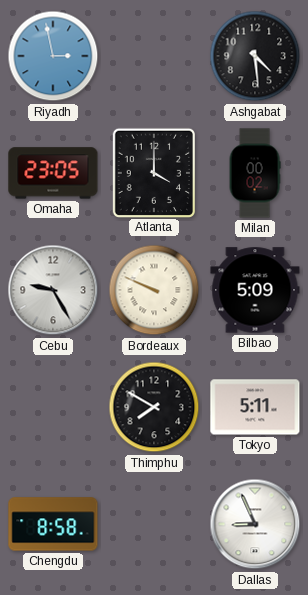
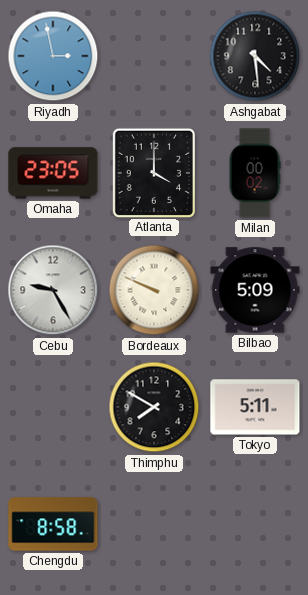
Dallas: 8:56 -> none
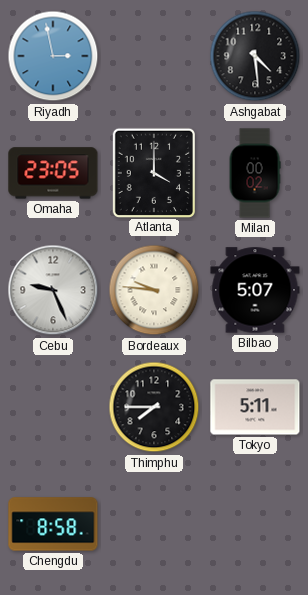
Cebu: 9:25 -> 9:26
Bordeaux: 9:49 -> 9:46
Bilbao: 5:09 -> 5:07
Thimphu: 7:50 -> 7:45
